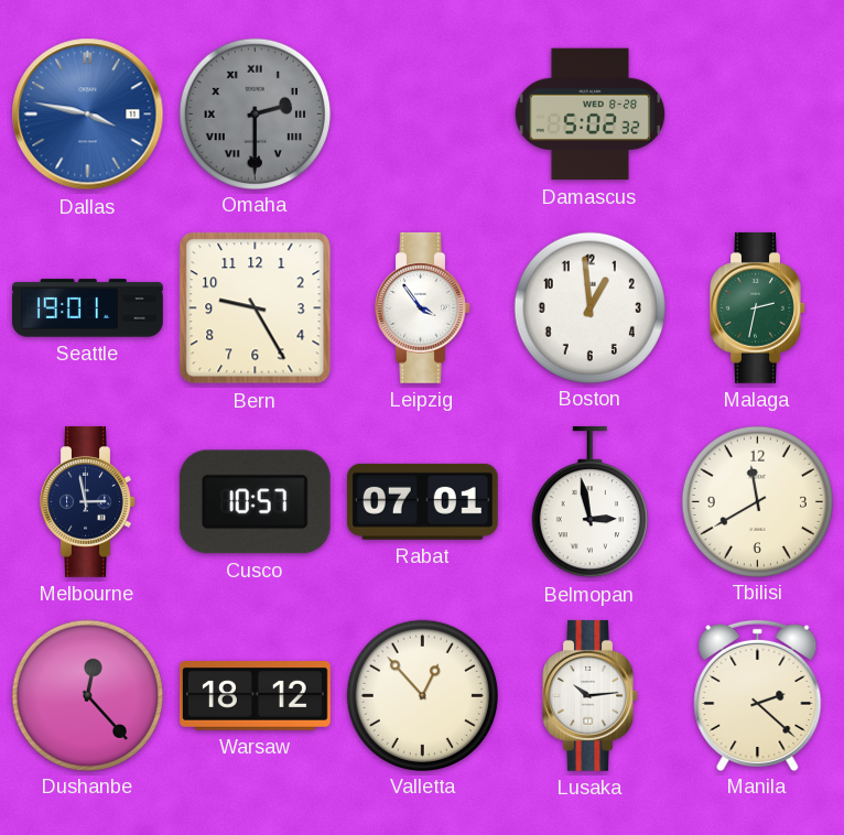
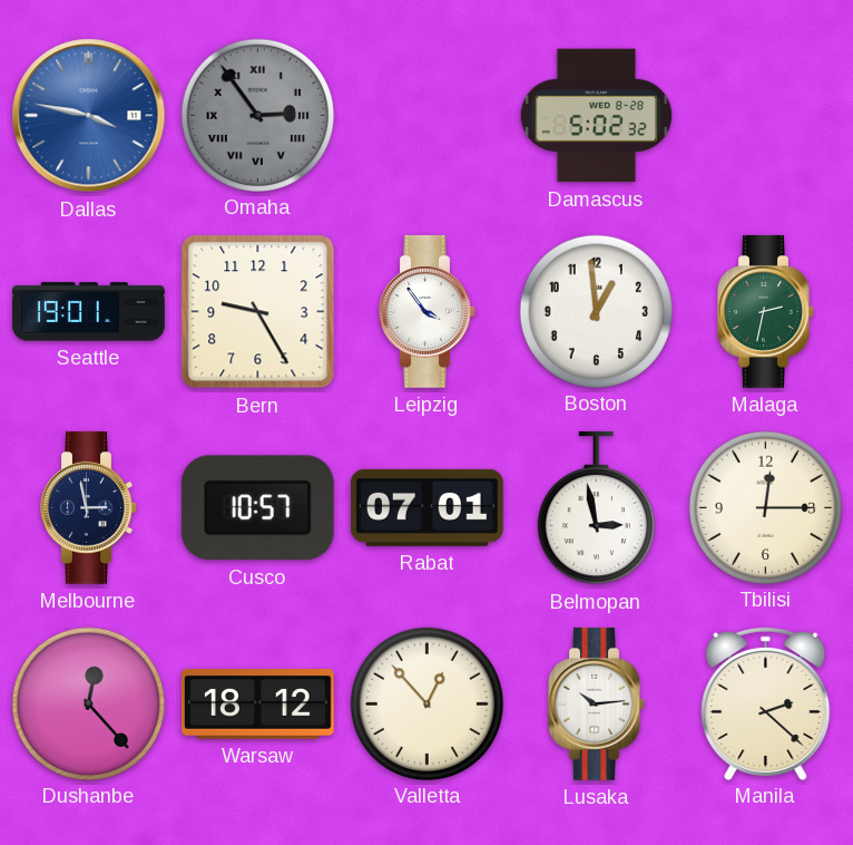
Omaha: 2:30 -> 2:54
Tbilisi: 11:40 -> 12:15
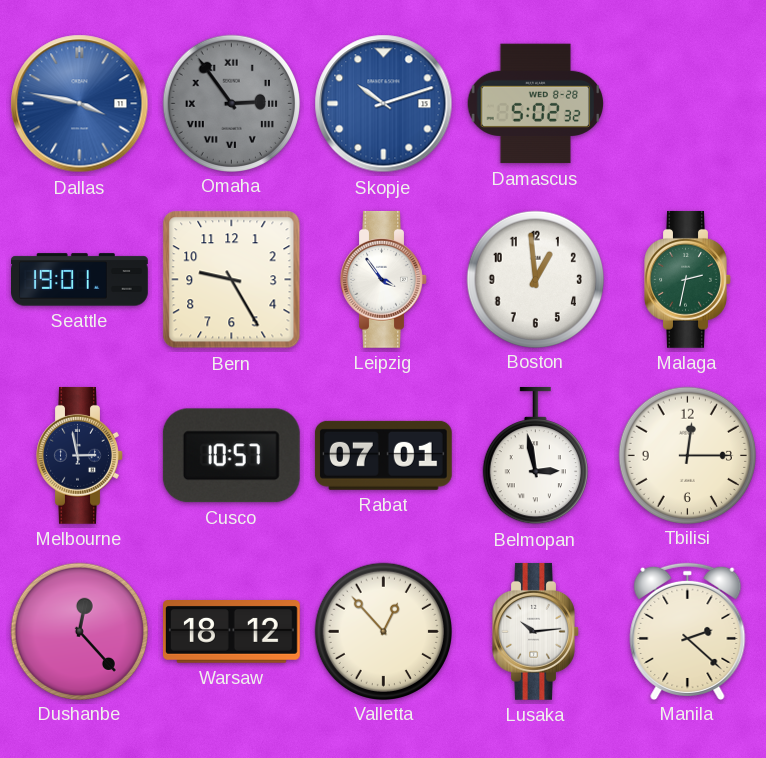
Skopje: none -> 10:12
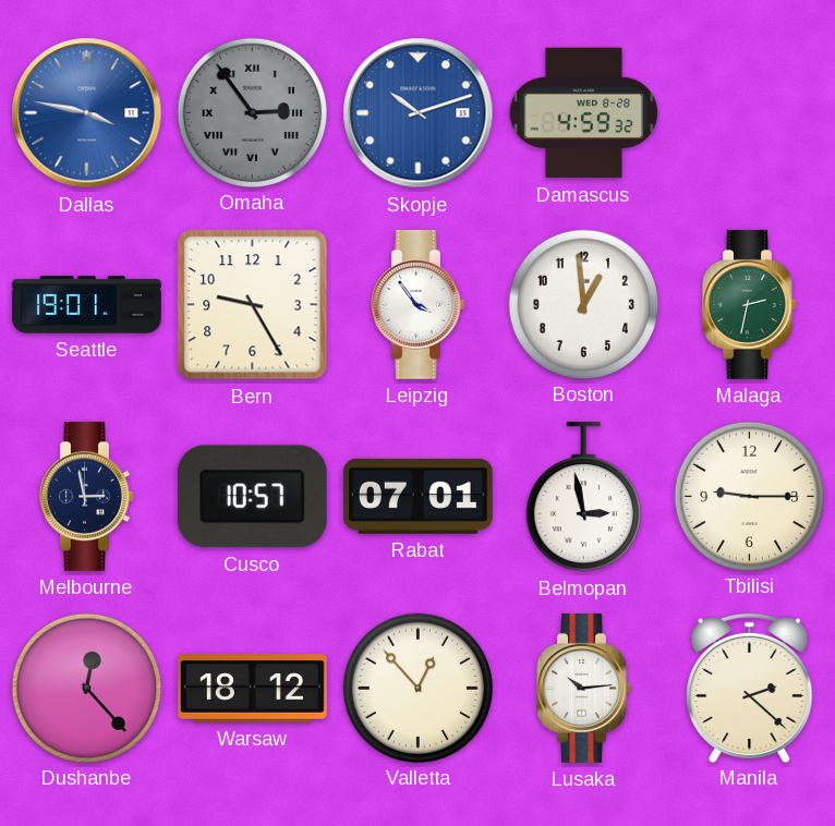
Damascus: 5:02 -> 4:59
Tbilisi: 12:15 -> 9:15
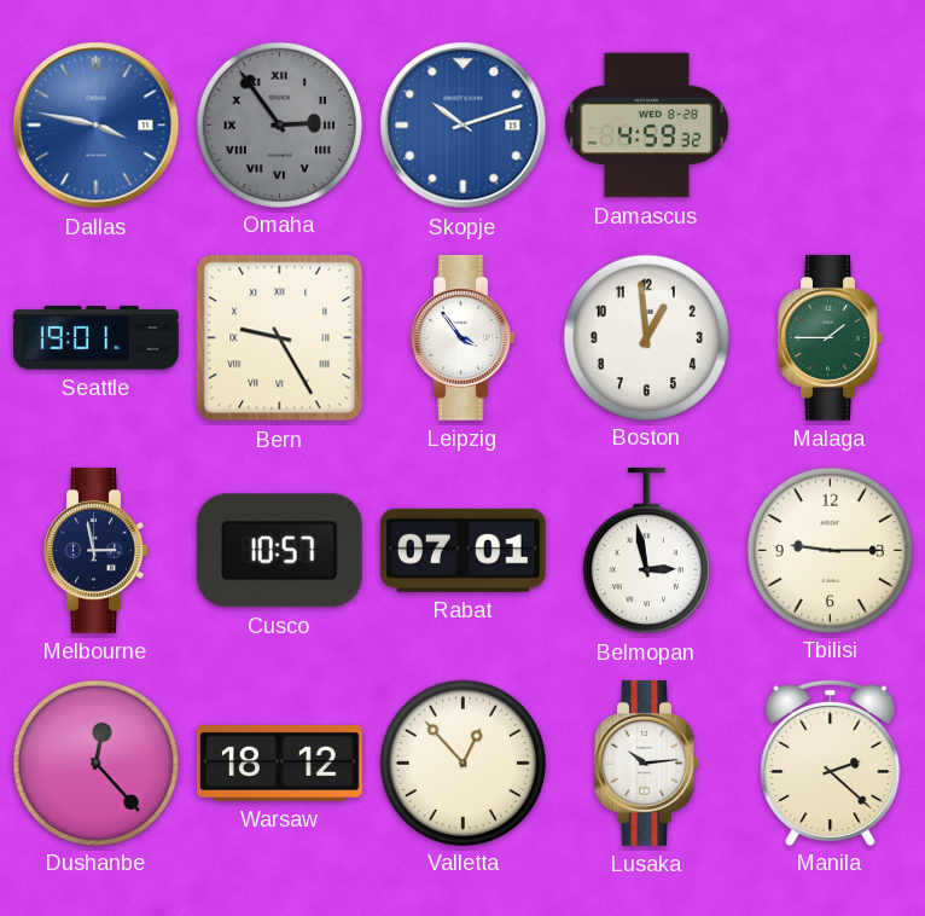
Bern numerals: Arabic -> Roman
Malaga: 2:32 -> 1:45
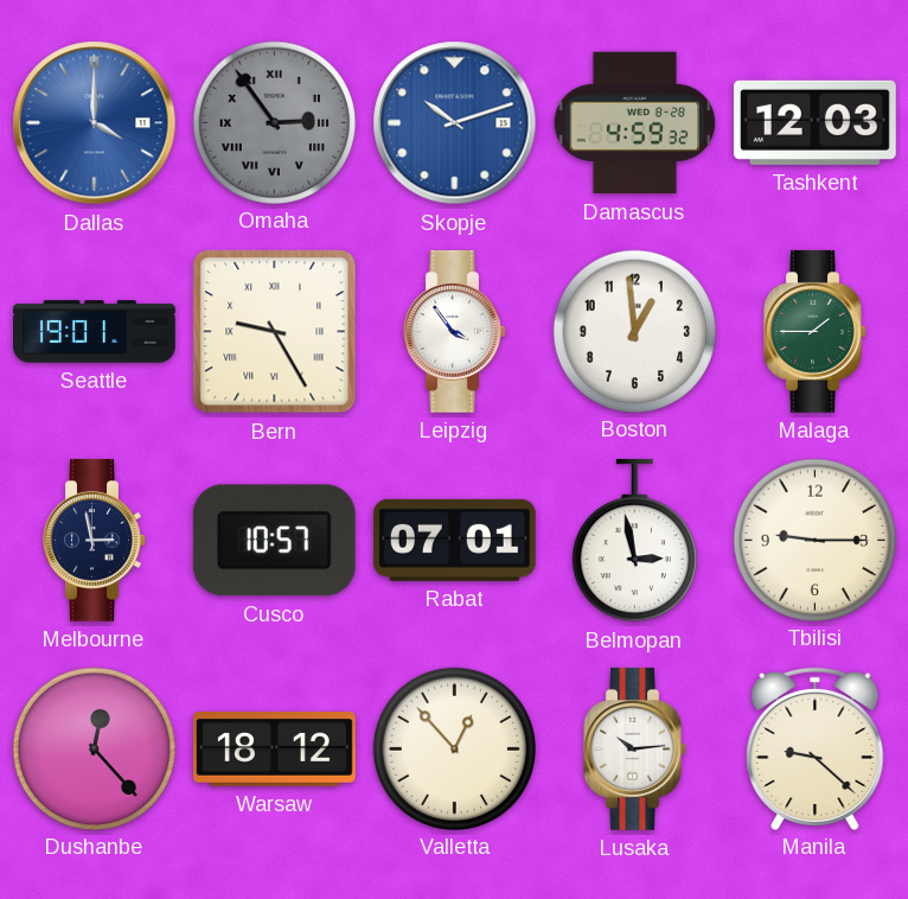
Dallas: 3:47 -> 4:00
Tashkent: none -> 12:03
Manila: 2:22 -> 9:22
